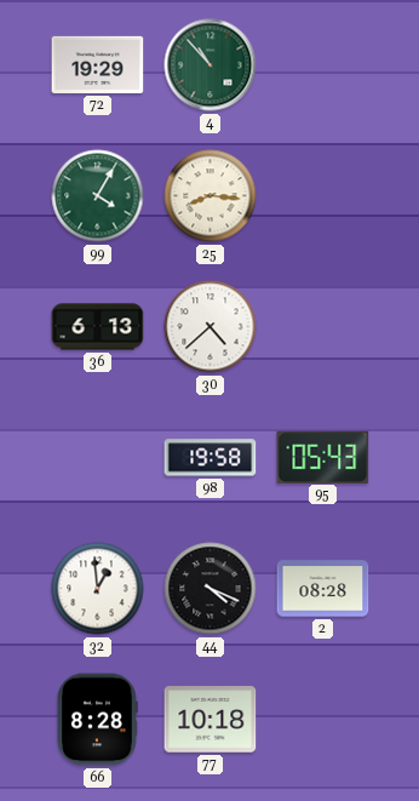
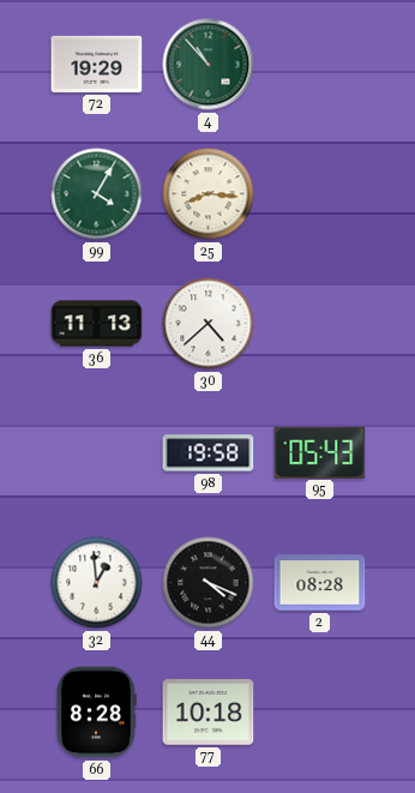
36: 6:13 -> 11:13
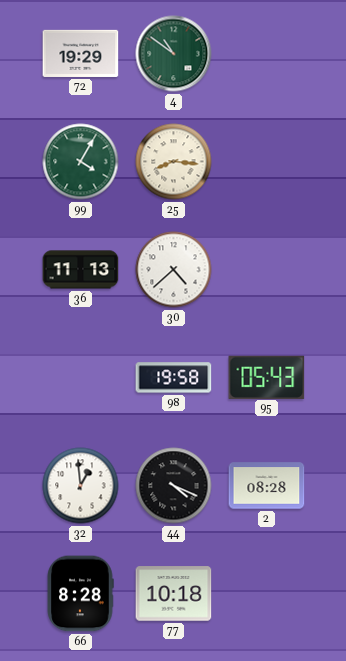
4: 10:53 -> 10:51
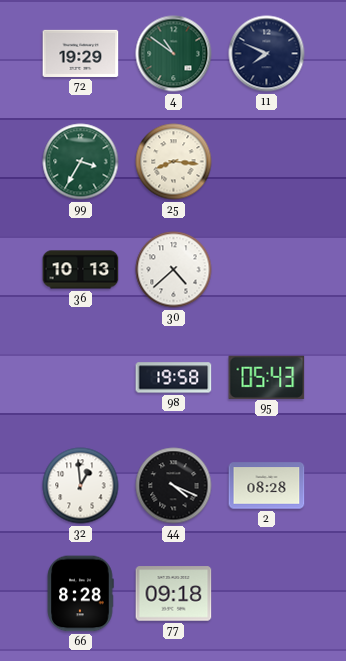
11: none -> 7:49
99: 4:05 -> 3:35
36: 11:13 -> 10:13
77: 10:18 -> 09:18
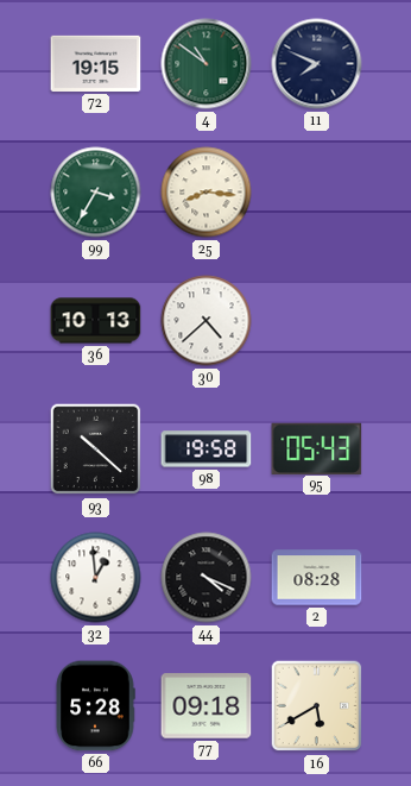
72: 19:29 -> 19:15
93: none -> 10:22
66: 8:28 -> 5:28
16: none -> 5:40
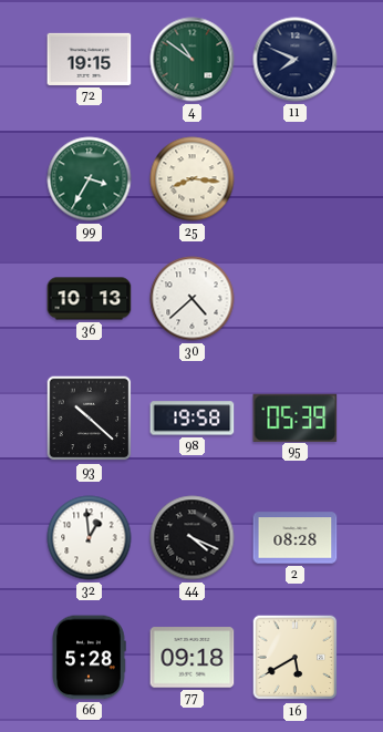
95: 05:43 -> 05:39
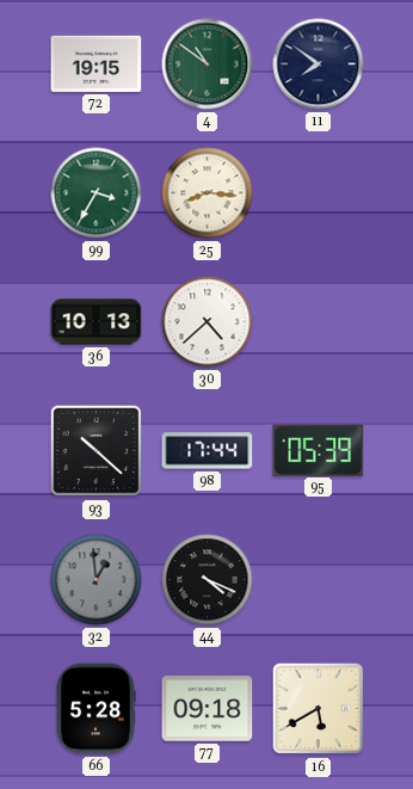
11: 7:49 -> 7:51
98: 19:58 -> 17:44
32 dial: white -> grey
2: 08:28 -> none
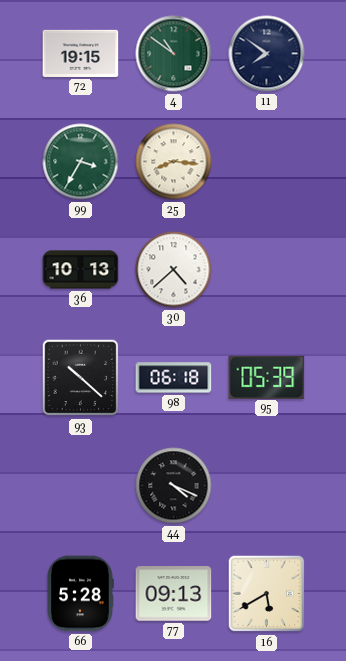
98: 17:44 -> 06:18
32: 12:59 -> none
77: 09:18 -> 09:13
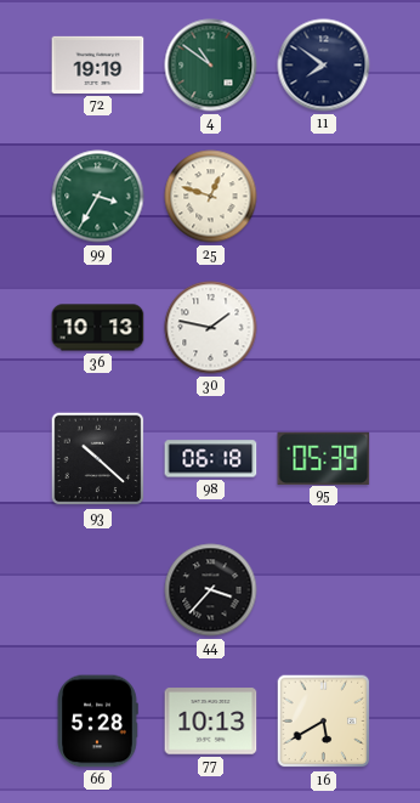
72: 19:15 -> 19:19
25: 8:16 -> 12:48
30: 4:38 -> 1:47
44: 4:19 -> 3:37
77: 09:13 -> 10:13
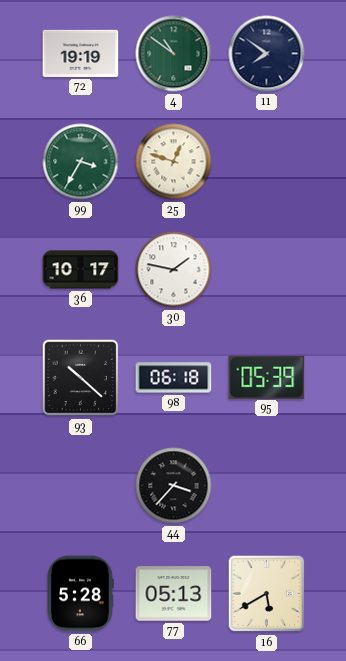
36: 10:13 -> 10:17
77: 10:13 -> 05:13
